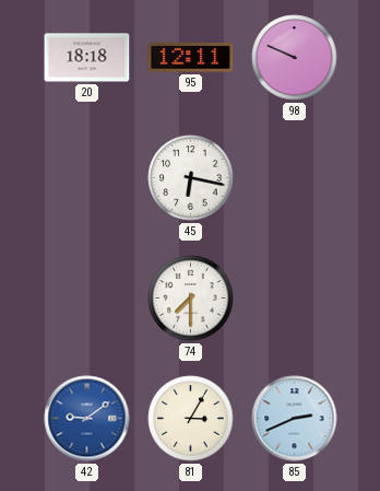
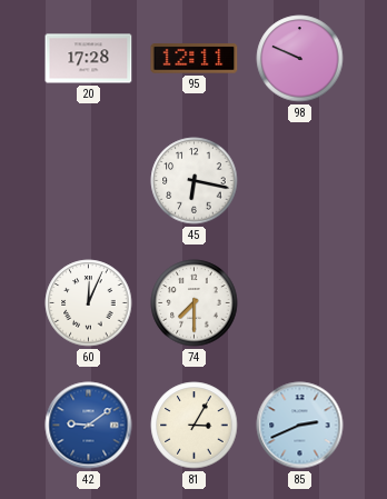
20: 18:18 -> 17:28
60: none -> 12:04
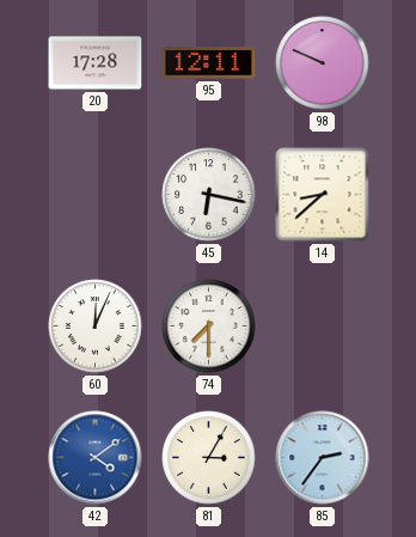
14: none -> 8:38
42: 9:09 -> 4:09
85: 2:41 -> 2:36
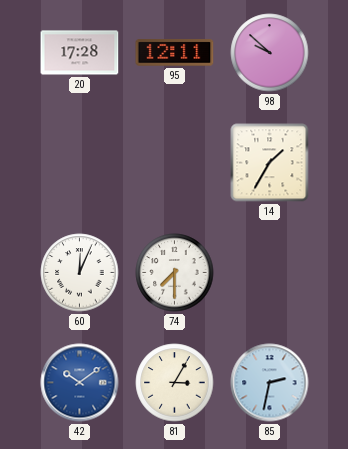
98: 9:49 -> 9:52
45: 6:17 -> none
14: 8:38 -> 1:35
42: 4:09 -> 10:09
85: 2:36 -> 2:32
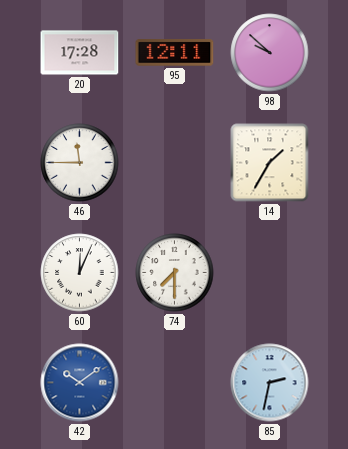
46: none -> 11:45
81: 3:05 -> none
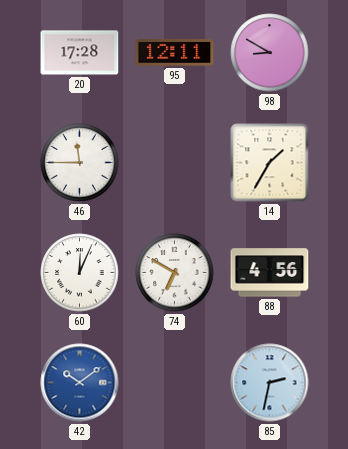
98: 9:52 -> 8:50
74: 7:30 -> 6:50
88: none -> 4:56
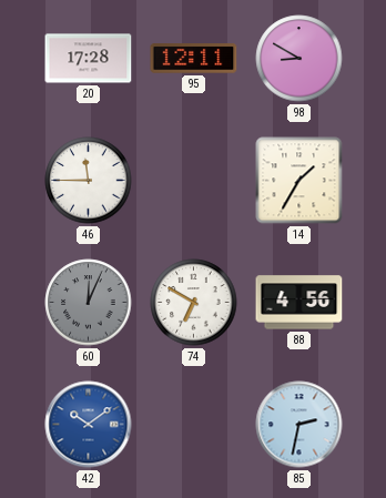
60 dial: white -> grey
